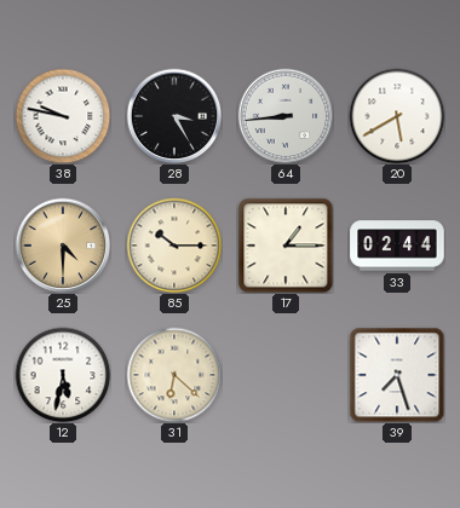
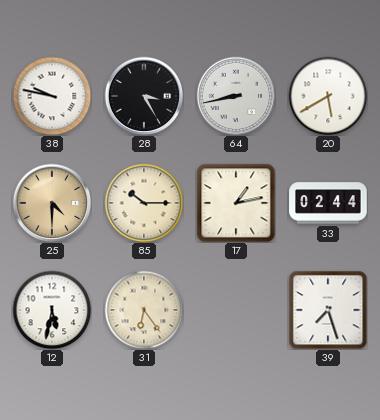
64: 8:44 -> 8:43
17: 1:15 -> 1:13
31: 6:22 -> 6:24
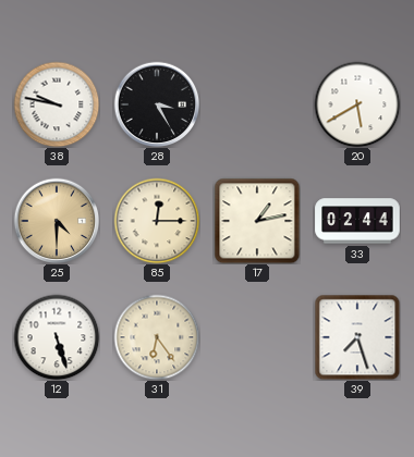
64: 8:43 -> none
85: 10:15 -> 12:15
12: 5:32 -> 5:27
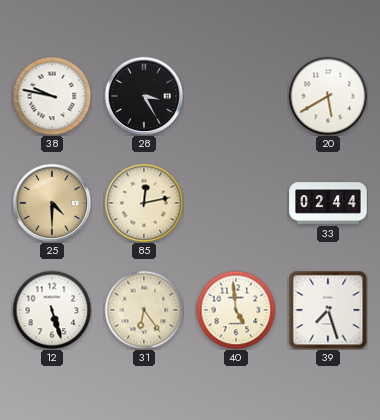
85: 12:15 -> 12:13
17: 1:13 -> none
40: none -> 4:59
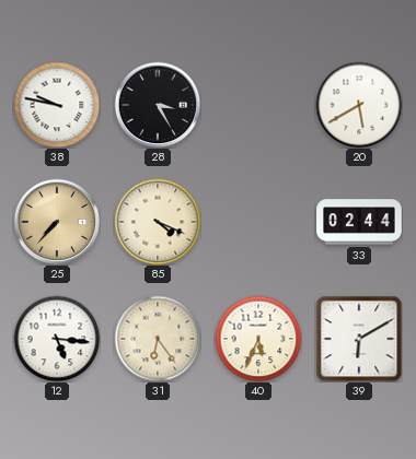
25: 4:30 -> 7:37
85: 12:13 -> 4:19
12: 5:27 -> 5:16
40: 4:59 -> 5:34
39: 7:27 -> 6:10
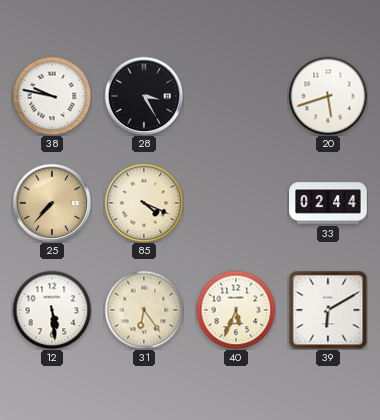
20: 5:40 -> 5:42
12: 5:16 -> 5:29
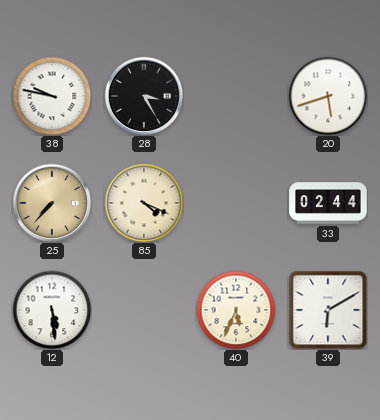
31: 6:24 -> none
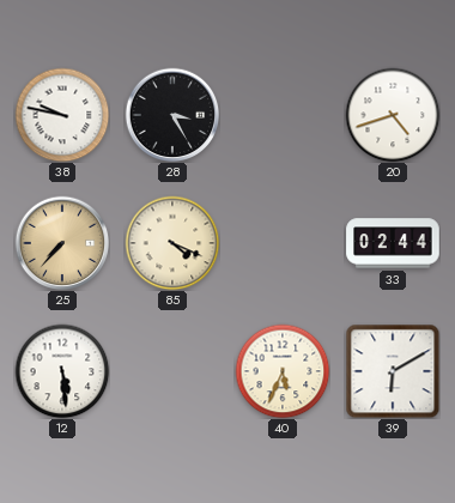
20: 5:42 -> 4:42
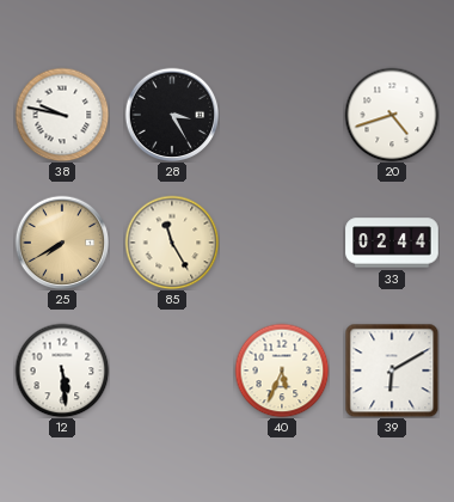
25: 7:37 -> 7:40
85: 4:19 -> 11:25
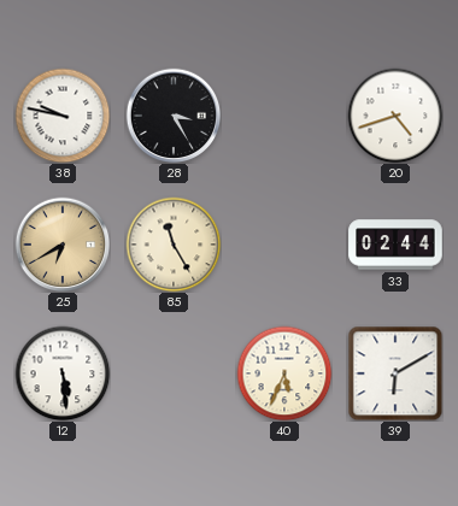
25: 7:40 -> 6:40
